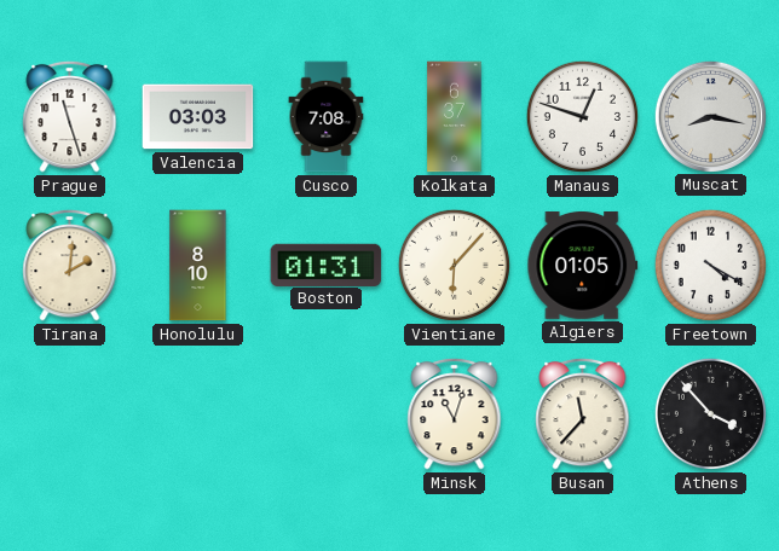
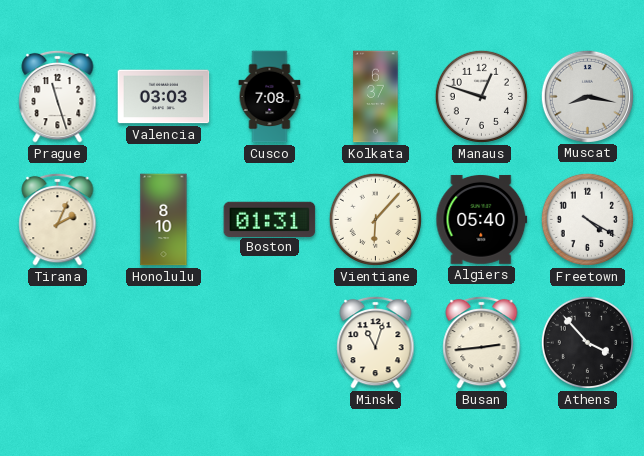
Tirana: 2:01 -> 2:04
Algiers: 01:05 -> 05:40
Busan: 11:37 -> 2:44
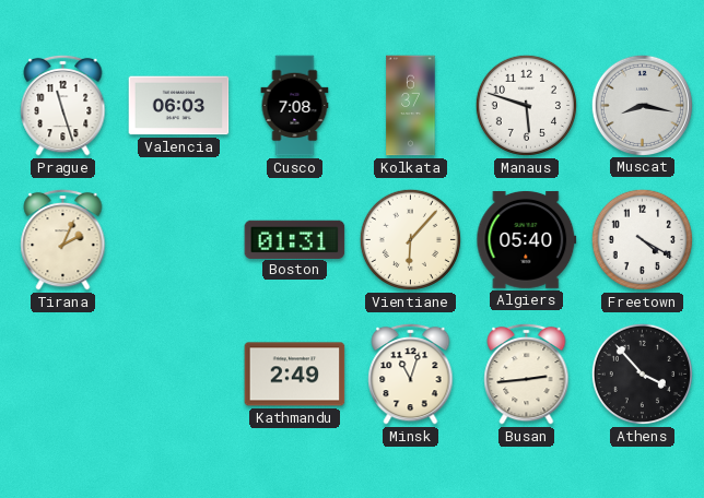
Valencia: 03:03 -> 06:03
Manaus: 12:48 -> 5:48
Honolulu: 8:10 -> none
Kathmandu: none -> 2:49
